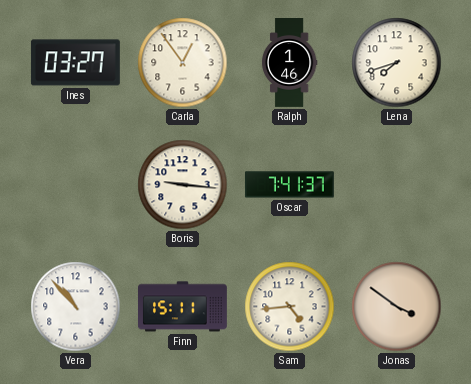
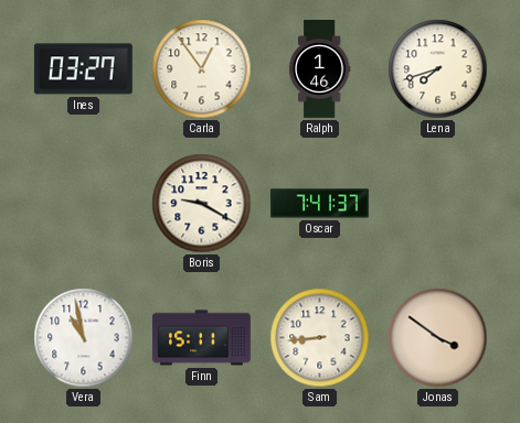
Boris: 9:16 -> 9:20
Vera: 10:53 -> 10:58
Sam: 4:44 -> 8:44
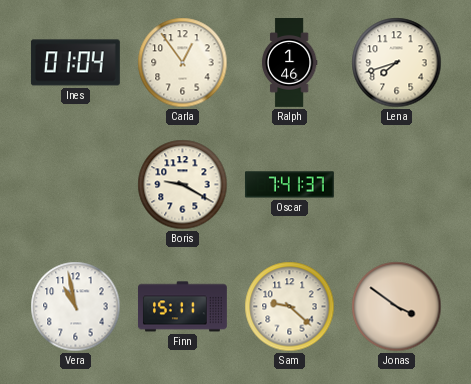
Ines: 03:27 -> 01:04
Sam: 8:44 -> 9:22
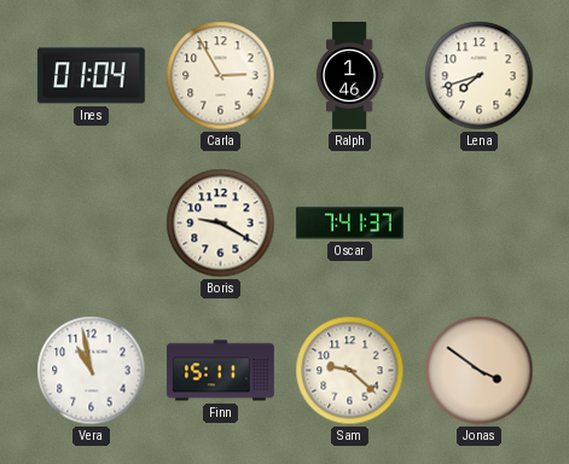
Carla: 12:54 -> 2:55
